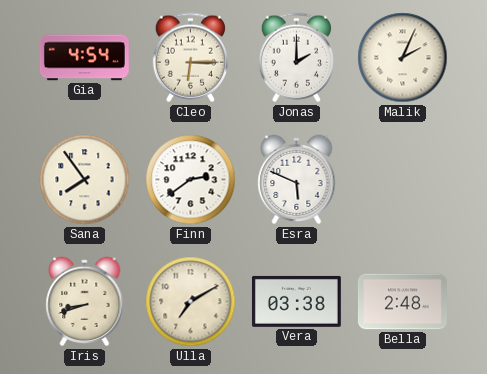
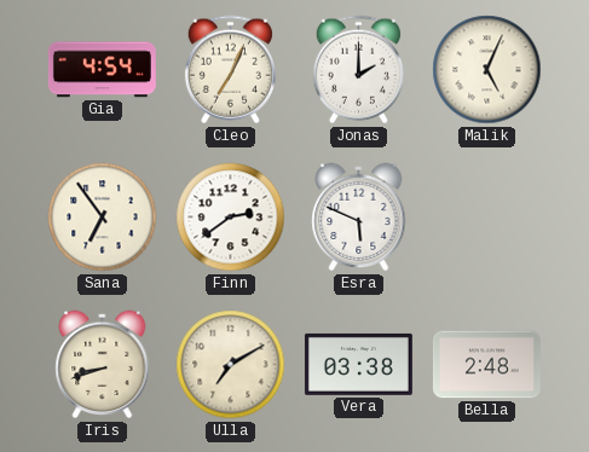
Cleo: 6:15 -> 7:04
Malik: 2:04 -> 5:04
Sana: 7:54 -> 6:54
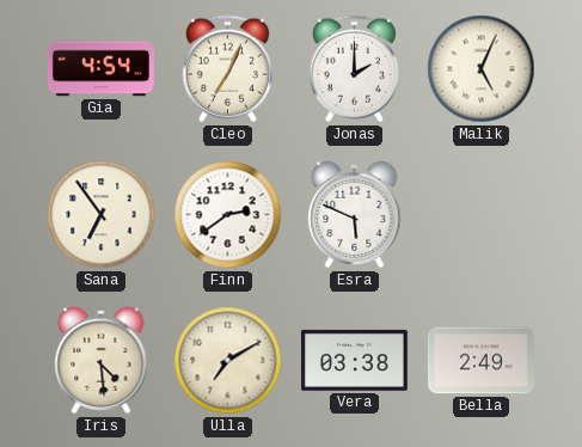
Iris: 8:42 -> 4:29
Bella: 2:48 -> 2:49
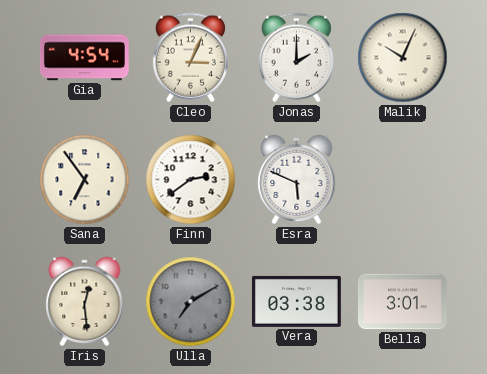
Cleo: 7:04 -> 3:04
Malik: 5:04 -> 10:04
Iris: 4:29 -> 12:29
Ulla dial: cream -> grey
Bella: 2:49 -> 3:01
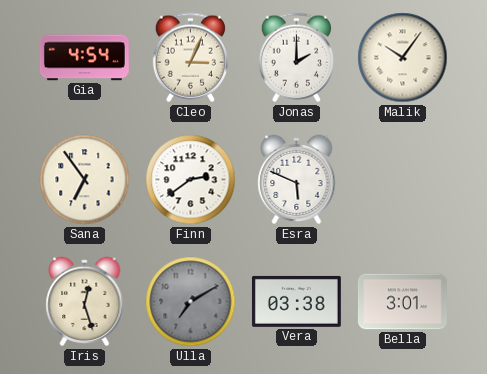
Malik: 10:04 -> 10:06
Iris: 12:29 -> 12:27
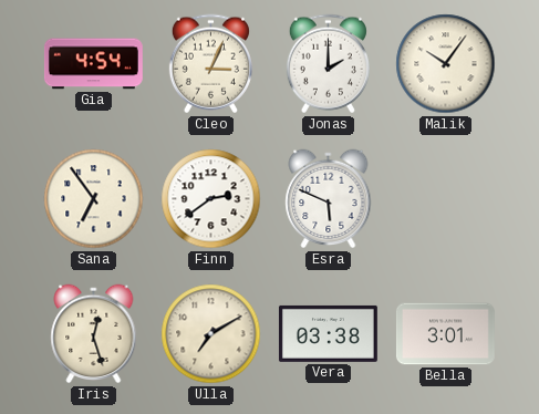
Ulla dial: grey -> cream
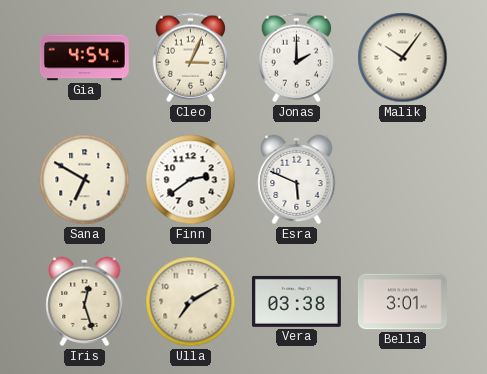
Sana: 6:54 -> 6:50
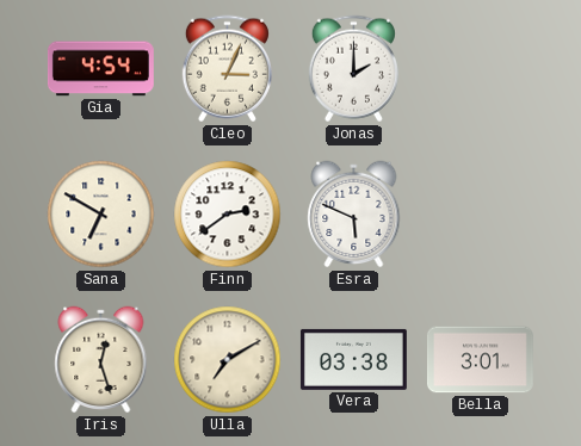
Malik: 10:06 -> none
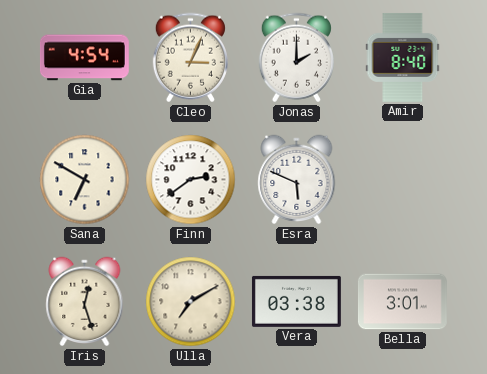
Amir: none -> 8:40
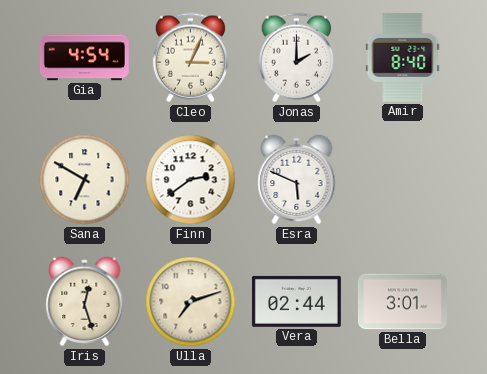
Ulla: 7:10 -> 7:12
Vera: 03:38 -> 02:44
